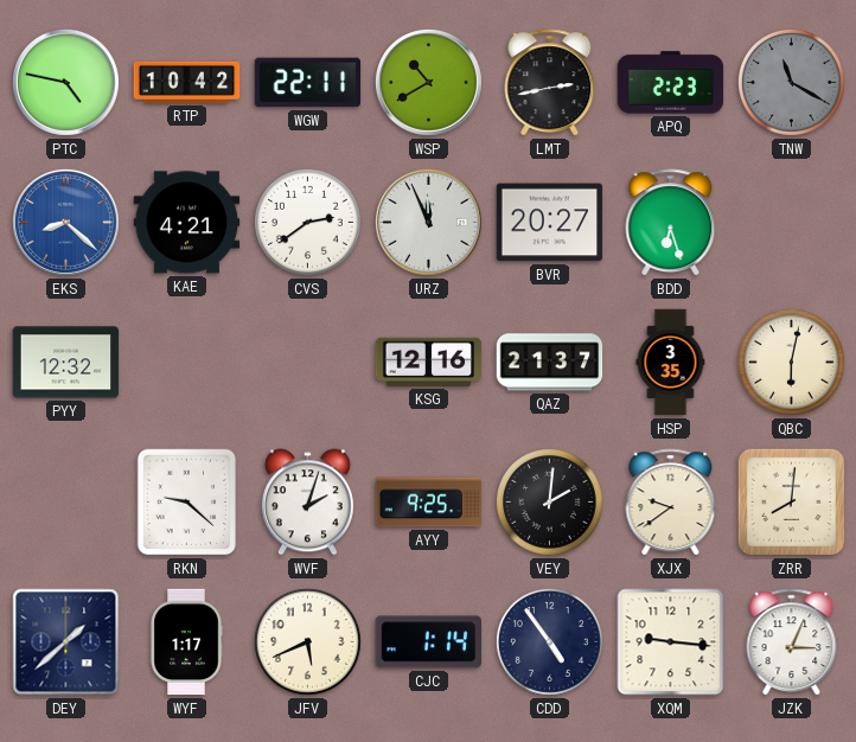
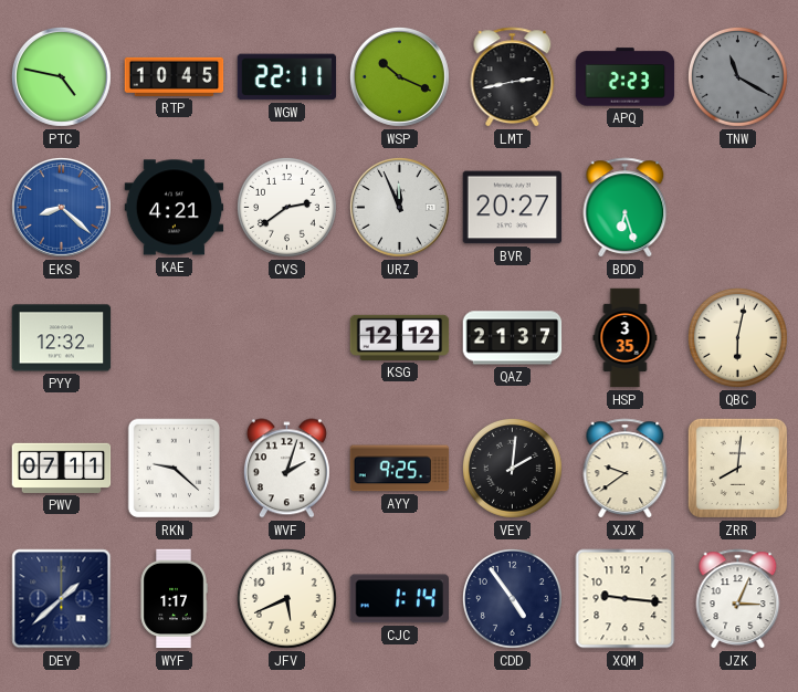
RTP: 10:42 -> 10:45
WSP: 10:40 -> 10:19
KSG: 12:16 -> 12:12
PWV: none -> 07:11
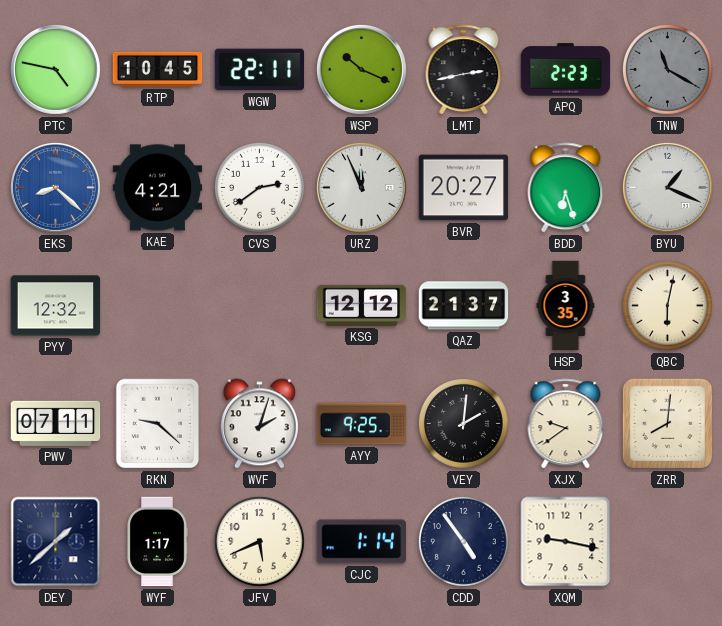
BYU: none -> 1:19
XQM: 9:16 -> 9:17
JZK: 3:04 -> none
